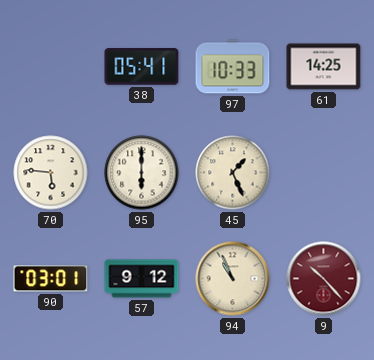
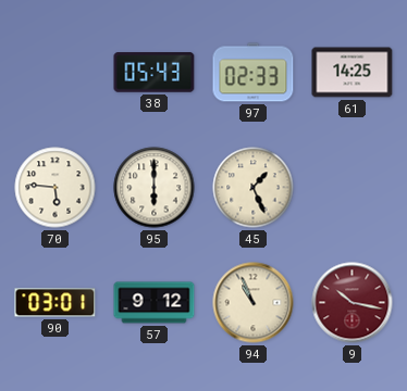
38: 05:41 -> 05:43
97: 10:33 -> 02:33
9: 10:23 -> 10:17
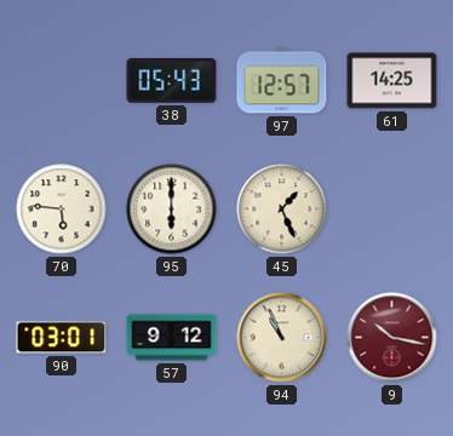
97: 02:33 -> 12:57
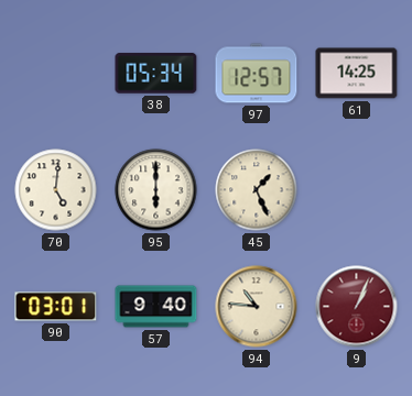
38: 05:43 -> 05:34
70: 5:46 -> 5:01
57: 9:12 -> 9:40
94: 10:56 -> 10:46
9: 10:17 -> 1:04
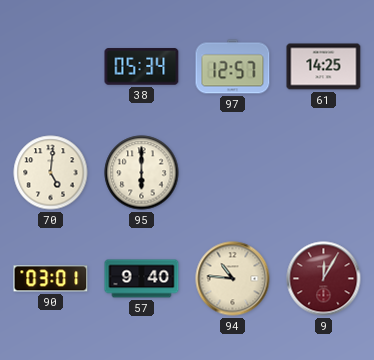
45: 1:26 -> none
9: 1:04 -> 12:05
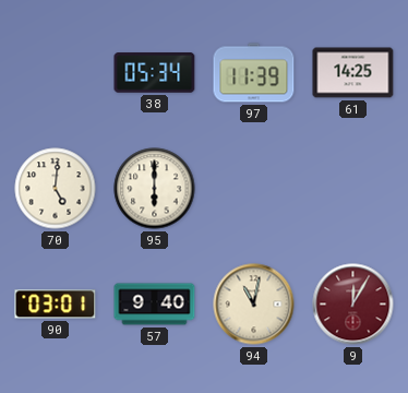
97: 12:57 -> 11:39
94: 10:46 -> 11:02
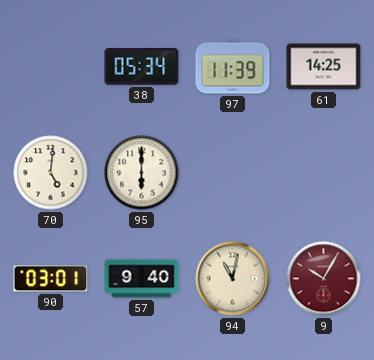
9: 12:05 -> 10:05
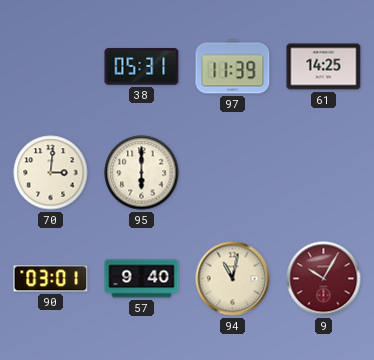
38: 05:34 -> 05:31
70: 5:01 -> 3:01
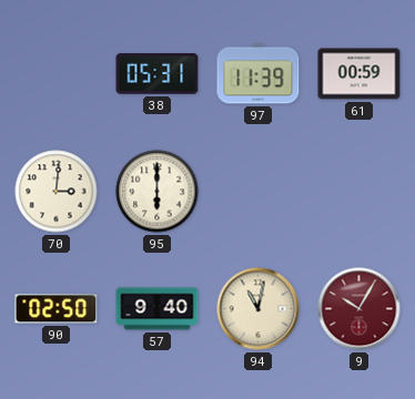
61: 14:25 -> 00:59
90: 03:01 -> 02:50
